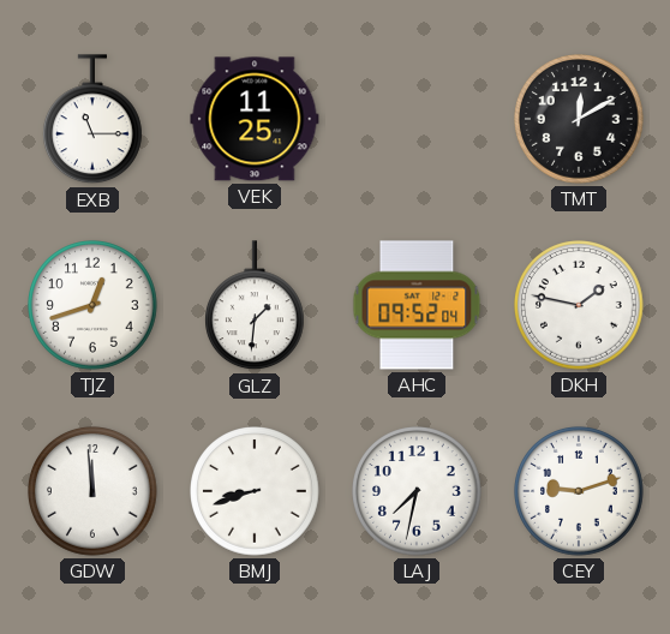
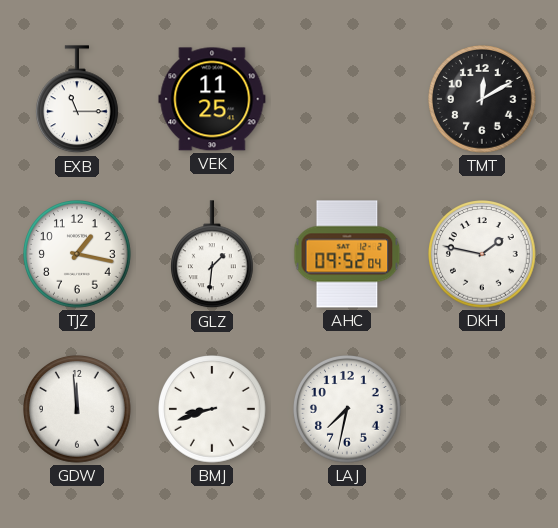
TJZ: 12:42 -> 1:17
CEY: 9:12 -> none
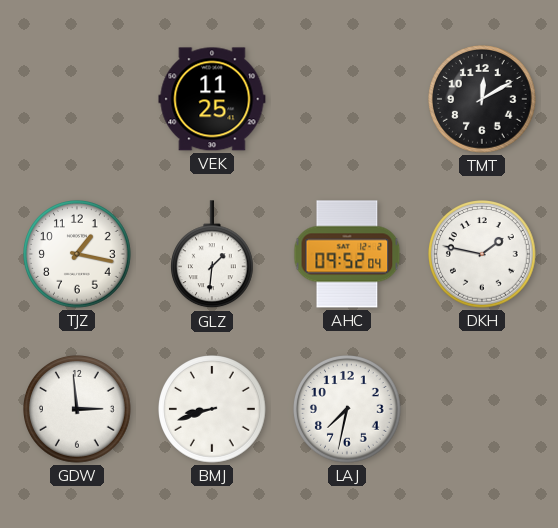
EXB: 11:15 -> none
GDW: 11:59 -> 2:59
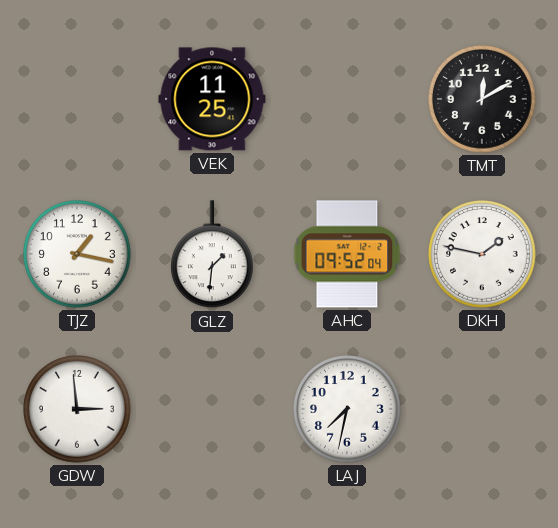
BMJ: 8:42 -> none
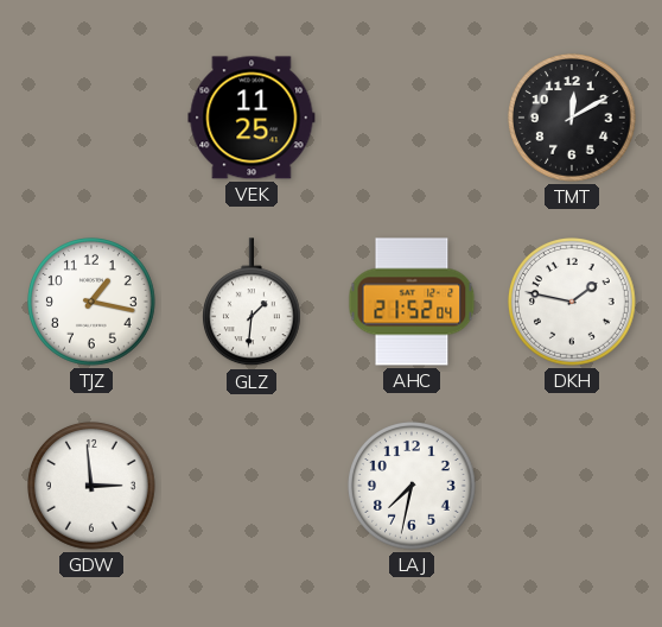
AHC: 09:52 -> 21:52
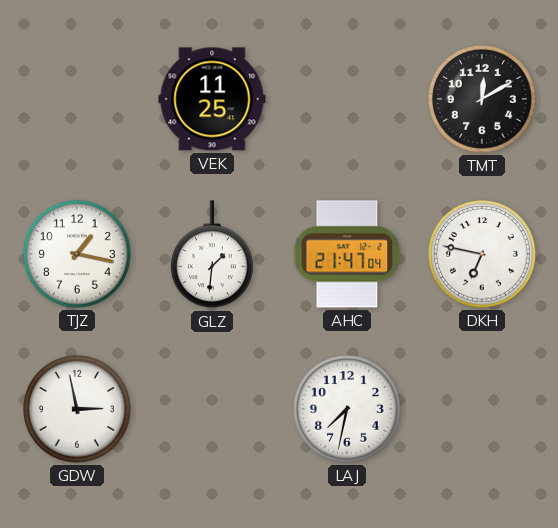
AHC: 21:52 -> 21:47
DKH: 1:47 -> 6:47
GDW: 2:59 -> 2:58
